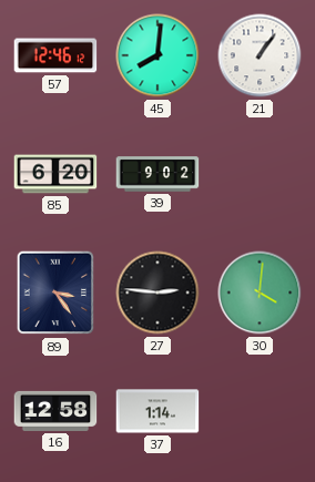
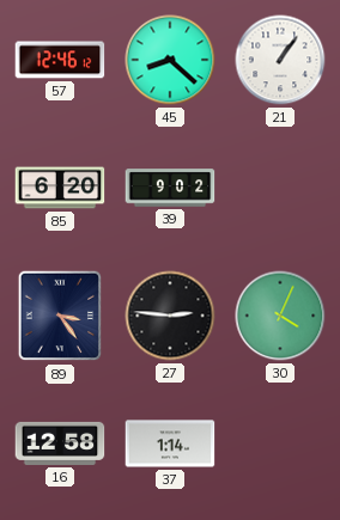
45: 8:01 -> 8:22
30: 4:01 -> 4:04
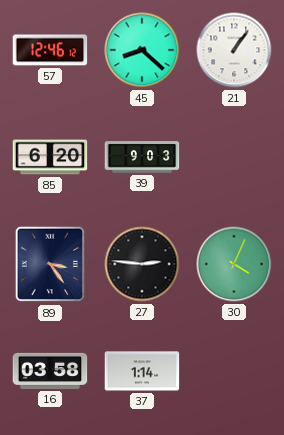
39: 9:02 -> 9:03
16: 12:58 -> 03:58
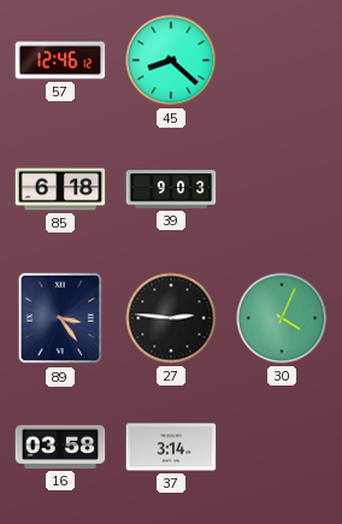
21: 1:06 -> none
85: 6:20 -> 6:18
37: 1:14 -> 3:14
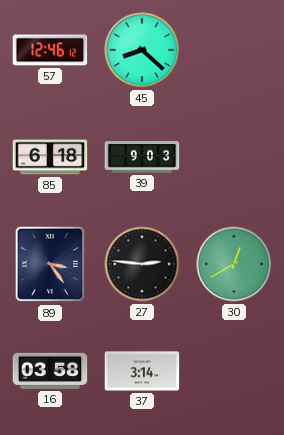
30: 4:04 -> 12:40
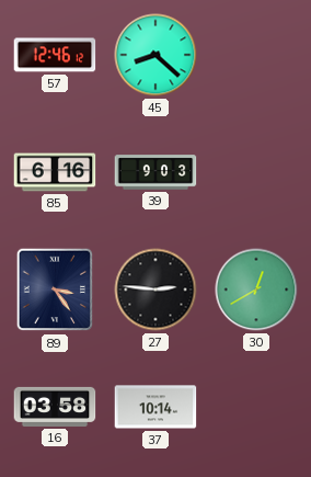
85: 6:18 -> 6:16
37: 3:14 -> 10:14
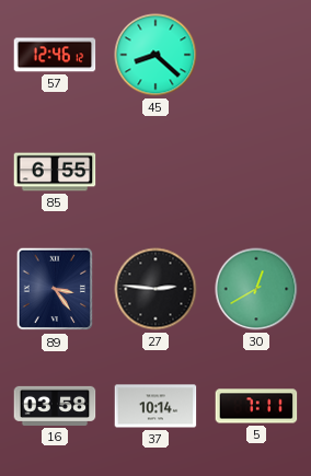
85: 6:16 -> 6:55
39: 9:03 -> none
5: none -> 7:11
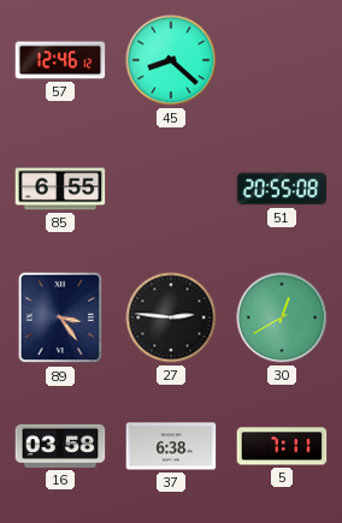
51: none -> 20:55
37: 10:14 -> 6:38
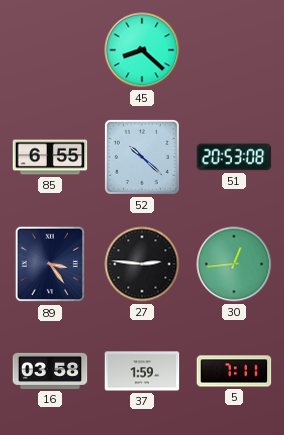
57: 12:46 -> none
52: none -> 10:22
51: 20:55 -> 20:53
30: 12:40 -> 12:44
37: 6:38 -> 1:59
